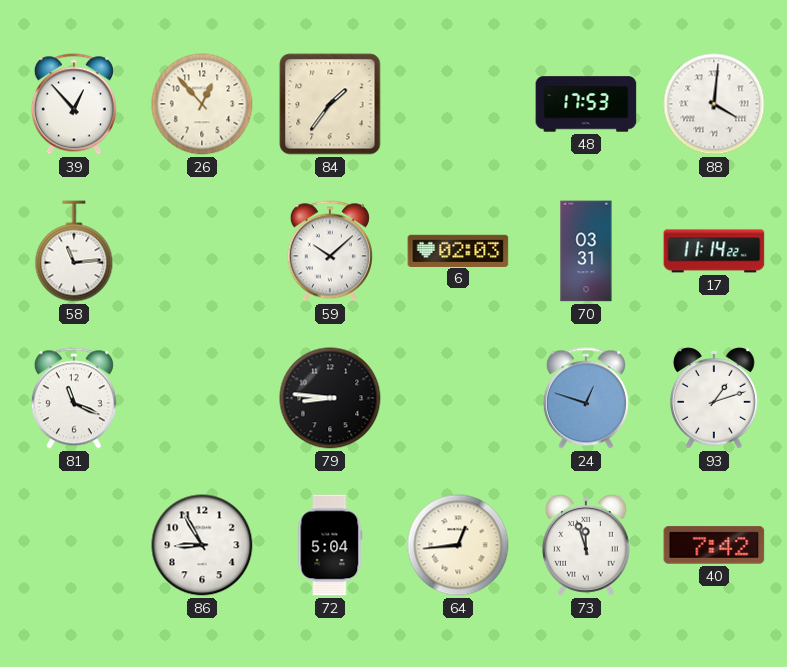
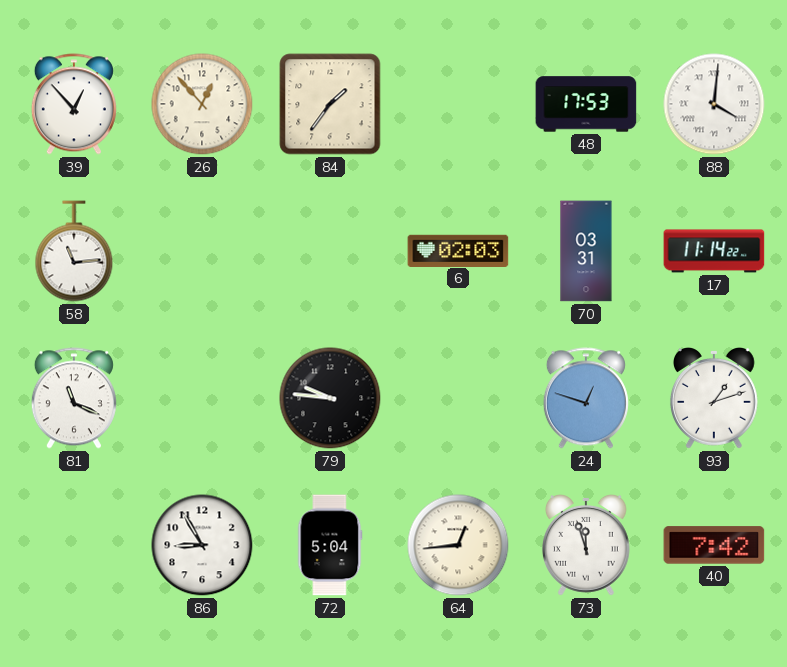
59: 10:08 -> none
79: 8:46 -> 9:46
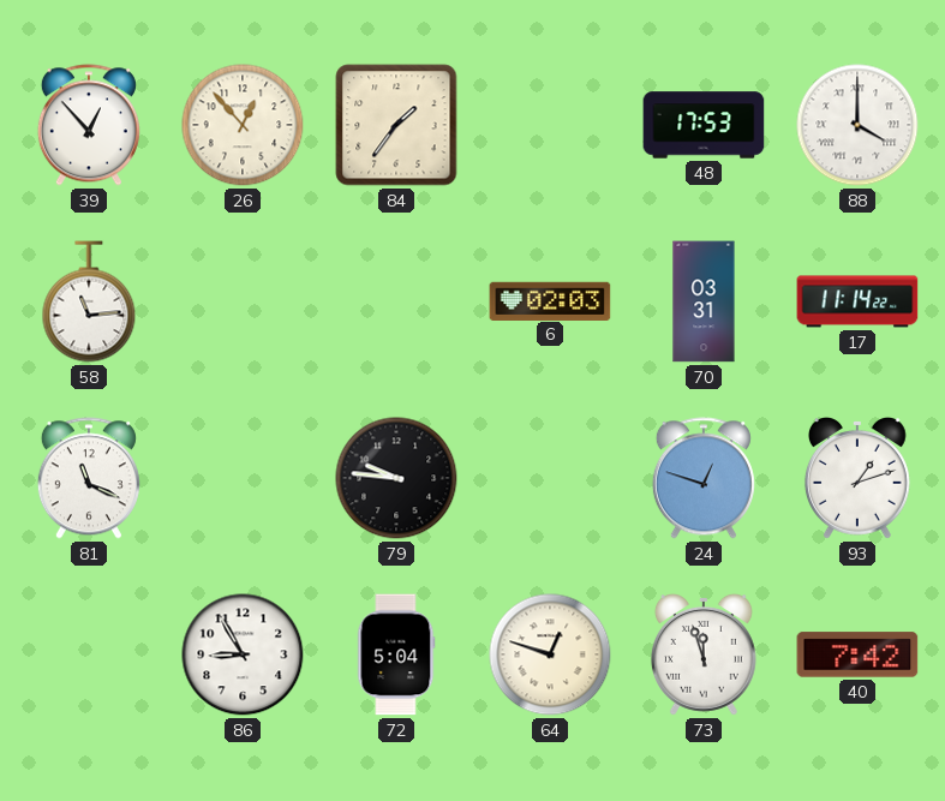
88: 4:01 -> 4:00
64: 12:44 -> 12:48
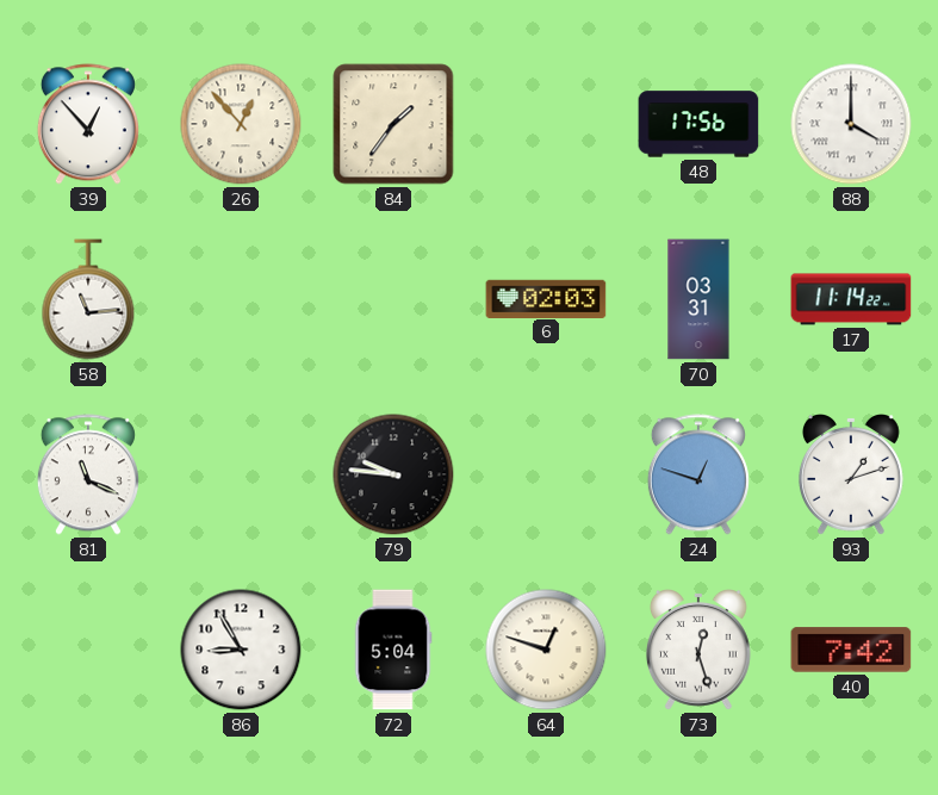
48: 17:53 -> 17:56
73: 11:57 -> 12:27
